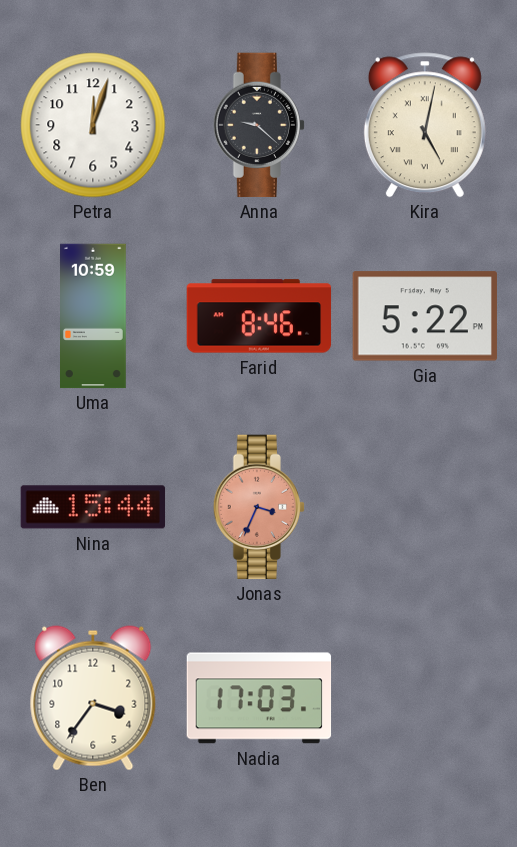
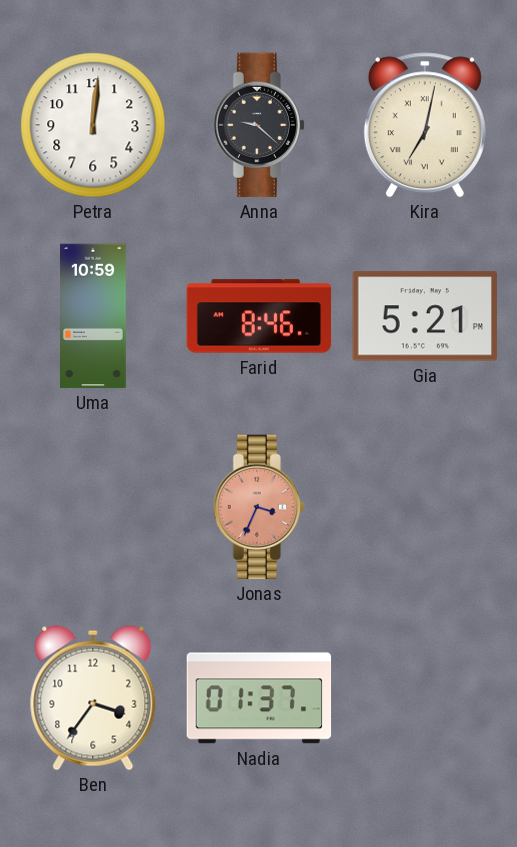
Petra: 12:03 -> 12:01
Kira: 5:02 -> 7:02
Gia: 5:22 -> 5:21
Nina: 15:44 -> none
Nadia: 17:03 -> 01:37
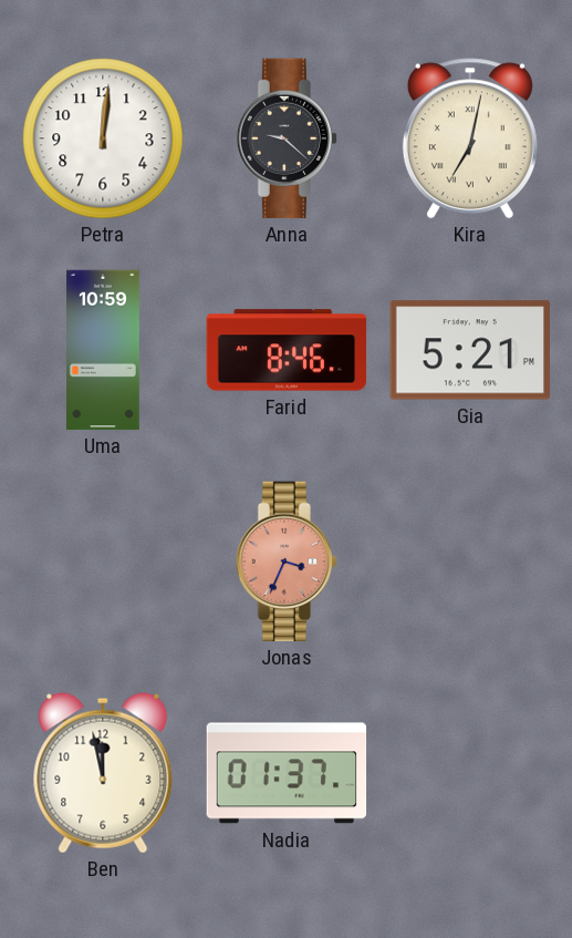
Ben: 3:36 -> 11:58
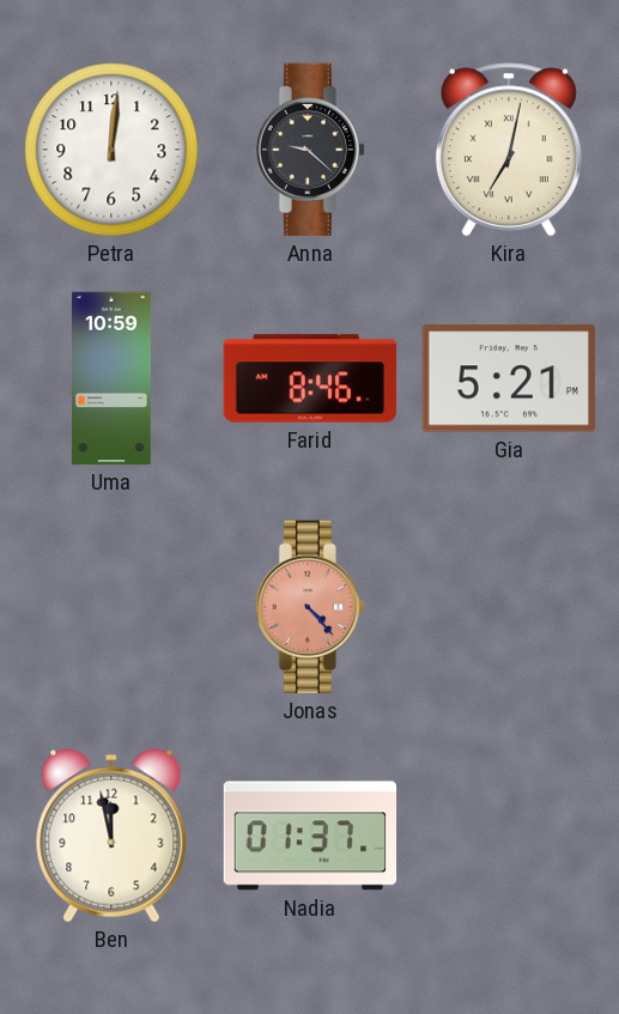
Jonas: 3:34 -> 4:23
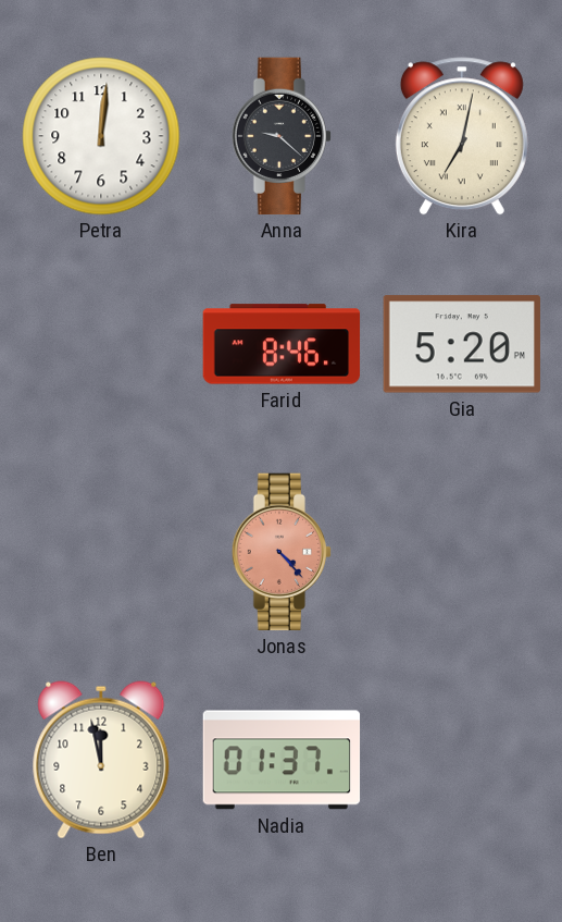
Uma: 10:59 -> none
Gia: 5:21 -> 5:20
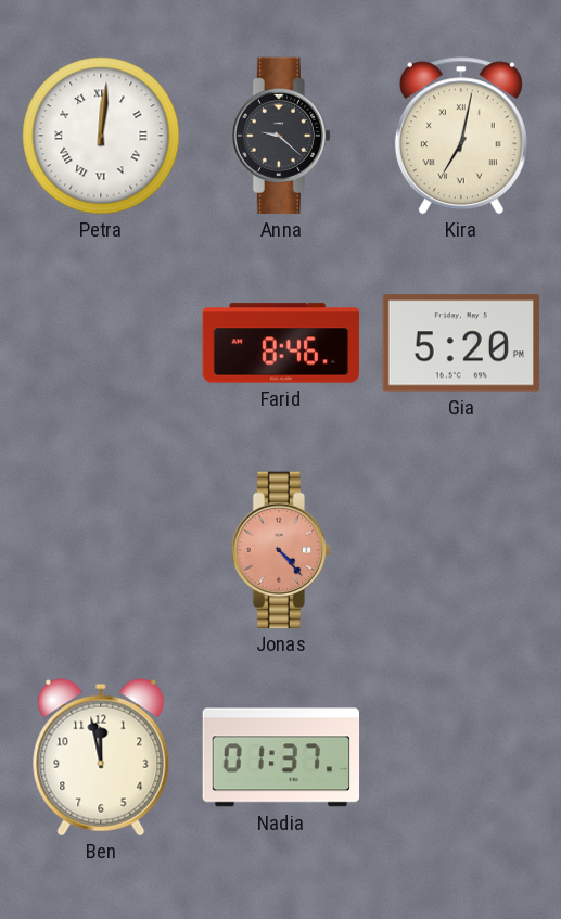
Petra numerals: Arabic -> Roman
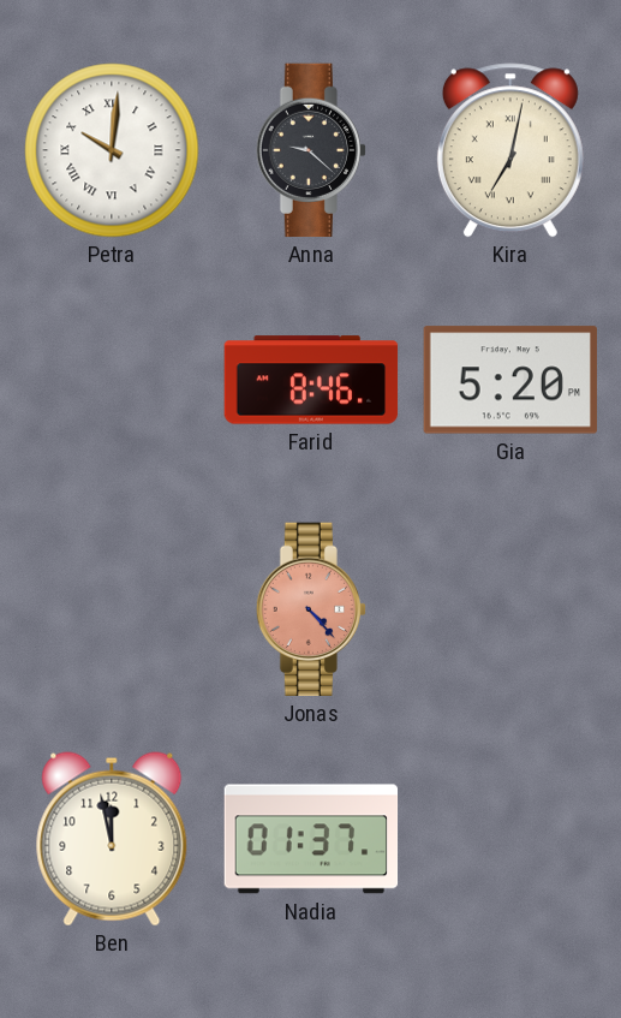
Petra: 12:01 -> 10:01
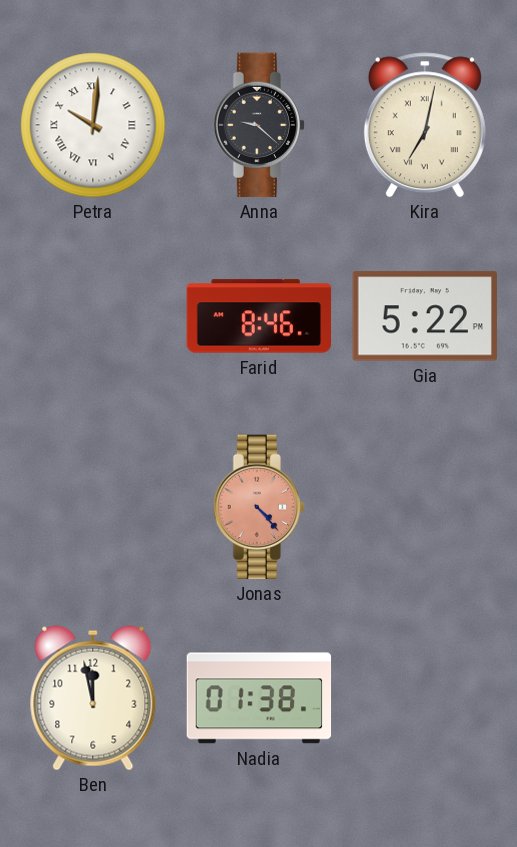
Gia: 5:20 -> 5:22
Nadia: 01:37 -> 01:38
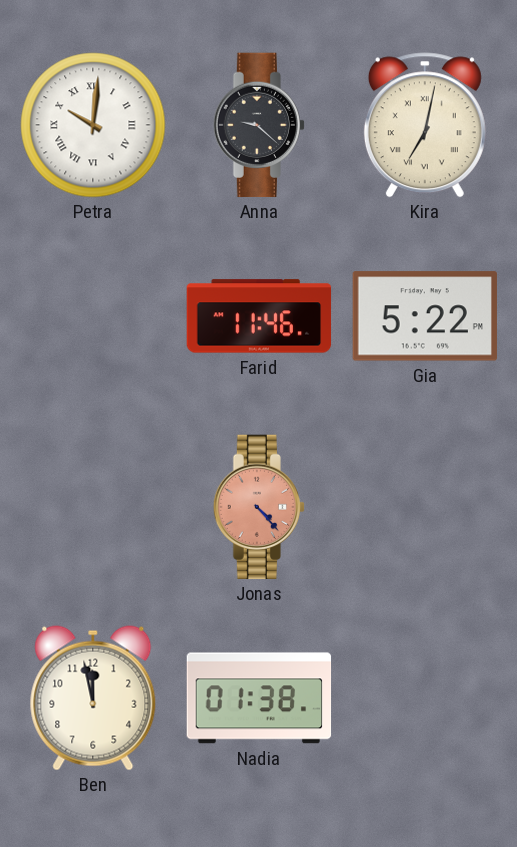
Farid: 8:46 -> 11:46
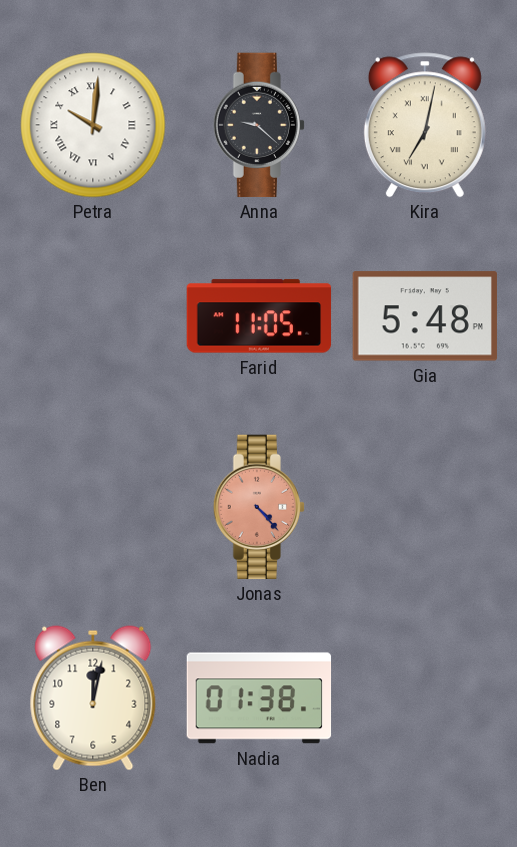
Farid: 11:46 -> 11:05
Gia: 5:22 -> 5:48
Ben: 11:58 -> 12:02
